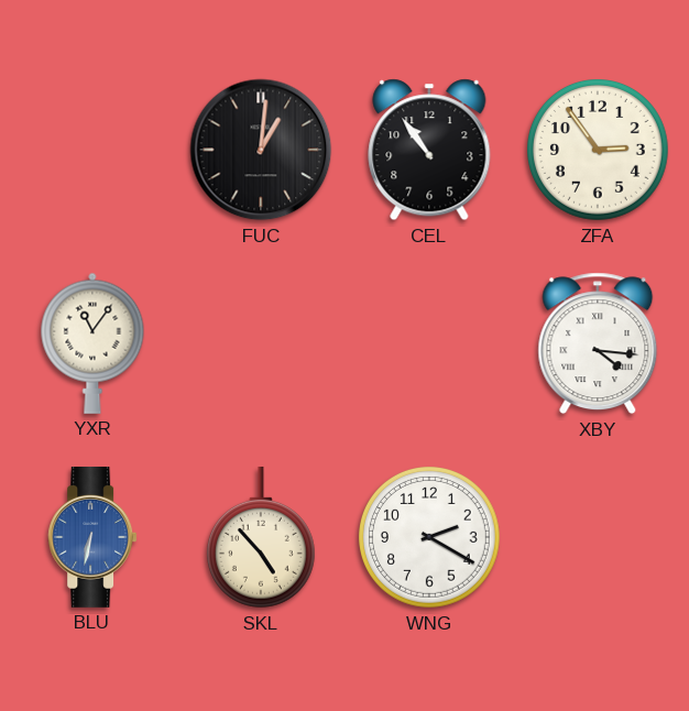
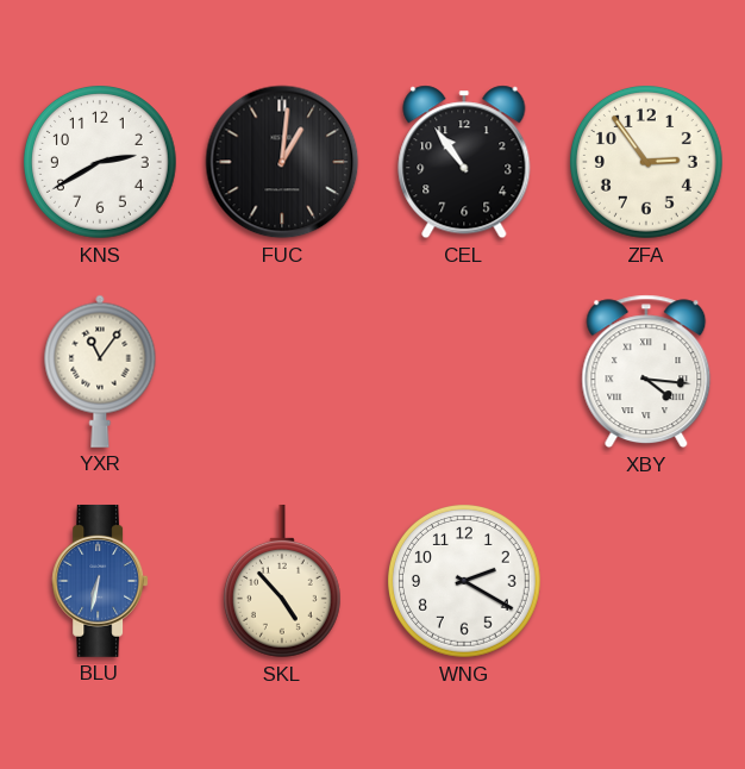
KNS: none -> 2:40
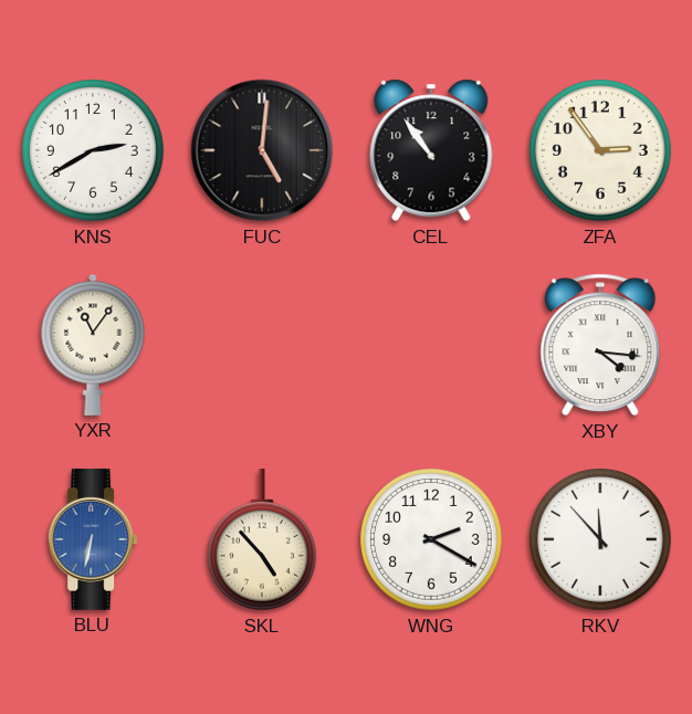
FUC: 1:01 -> 5:01
RKV: none -> 11:53
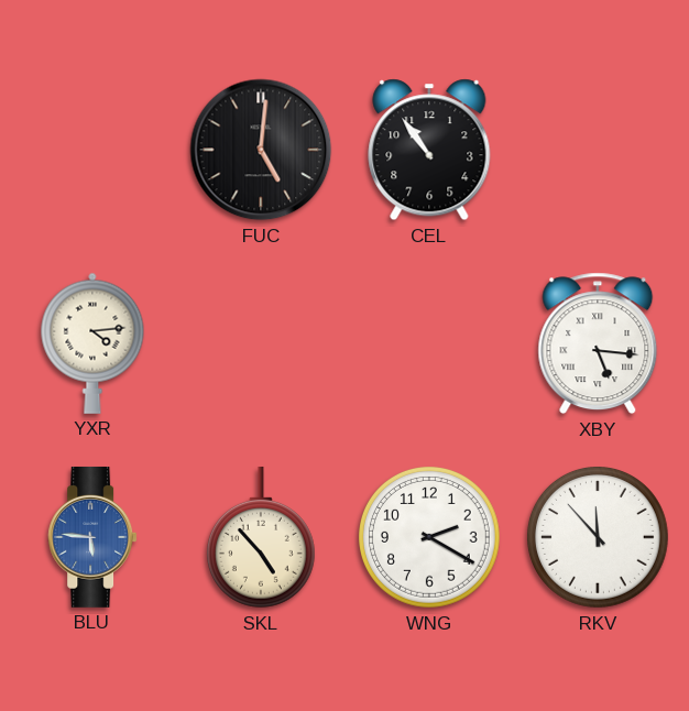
KNS: 2:40 -> none
ZFA: 2:54 -> none
YXR: 11:06 -> 4:14
XBY: 4:16 -> 5:16
BLU: 6:32 -> 5:46
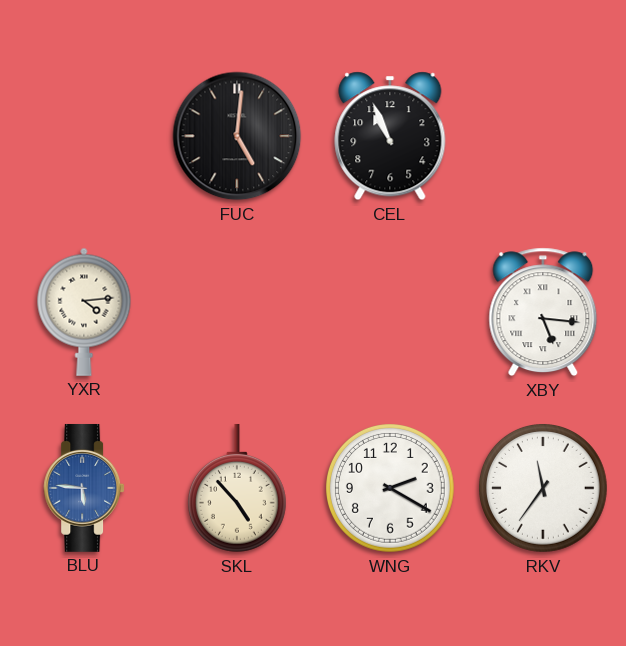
CEL: 10:54 -> 10:56
RKV: 11:53 -> 11:36
